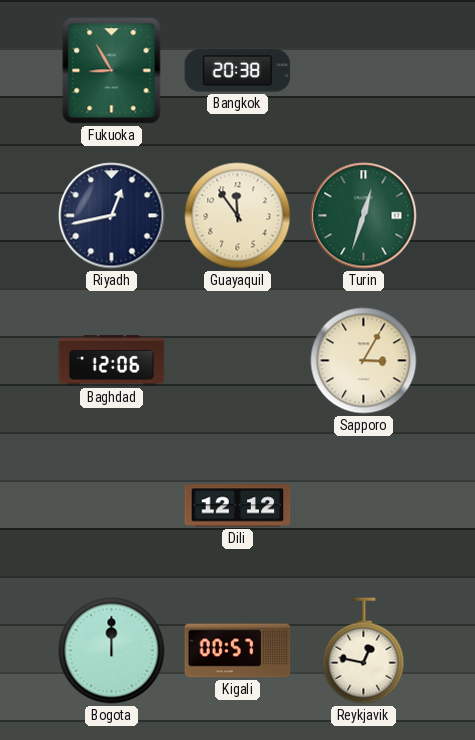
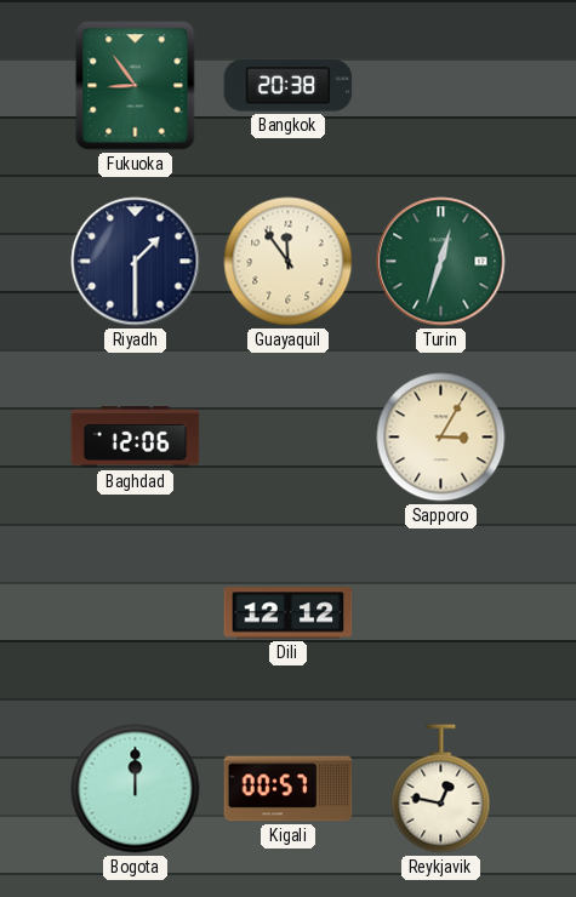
Fukuoka: 8:55 -> 8:54
Riyadh: 12:43 -> 1:30
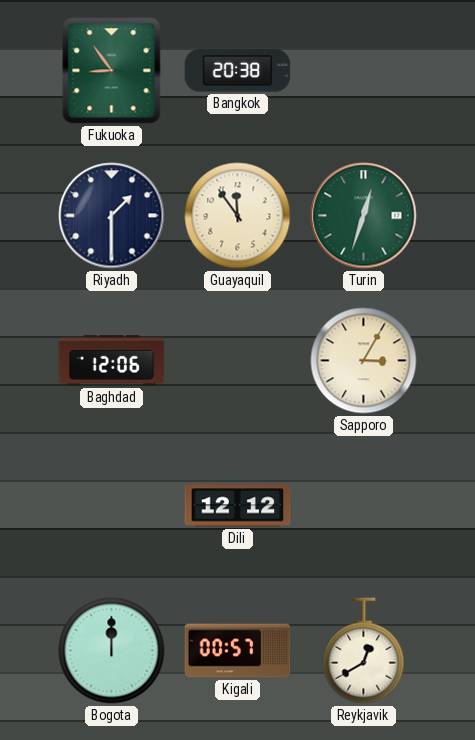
Reykjavik: 12:47 -> 12:40
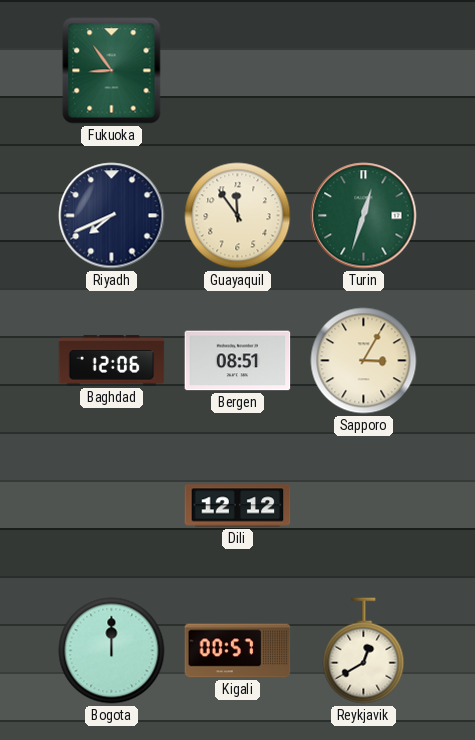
Bangkok: 20:38 -> none
Riyadh: 1:30 -> 7:41
Bergen: none -> 08:51
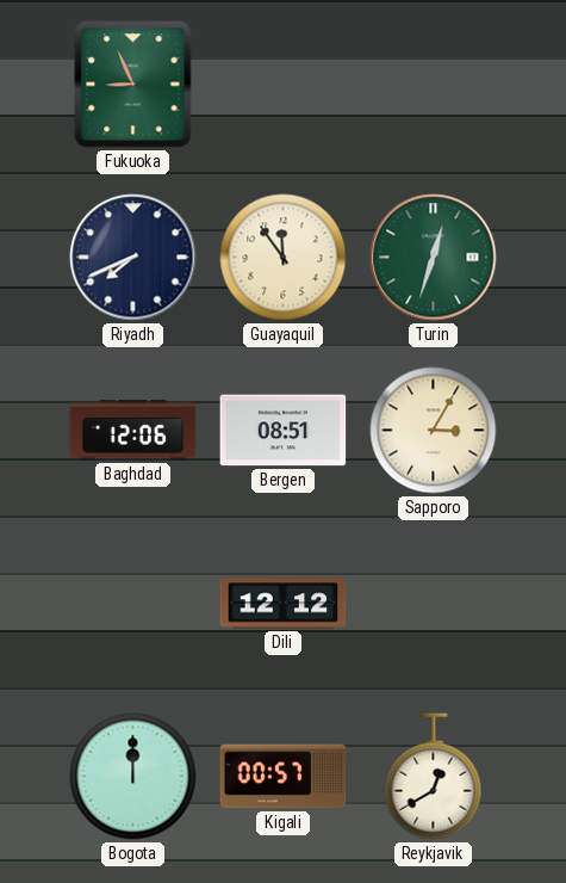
Fukuoka: 8:54 -> 8:56
